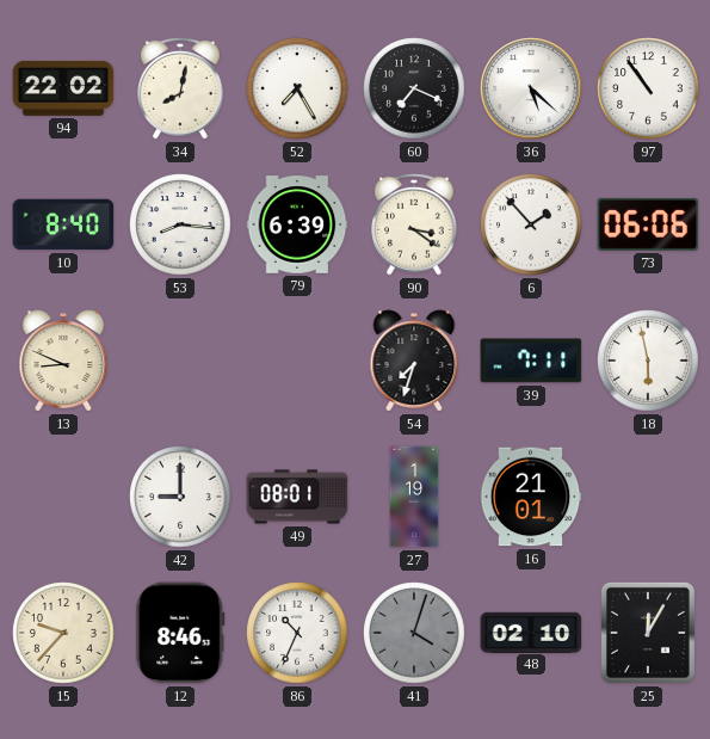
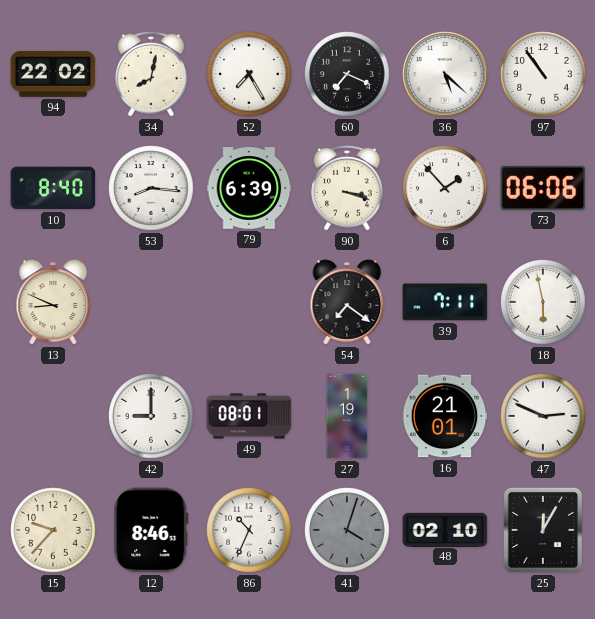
90: 3:21 -> 3:18
54: 7:33 -> 7:21
47: none -> 2:49
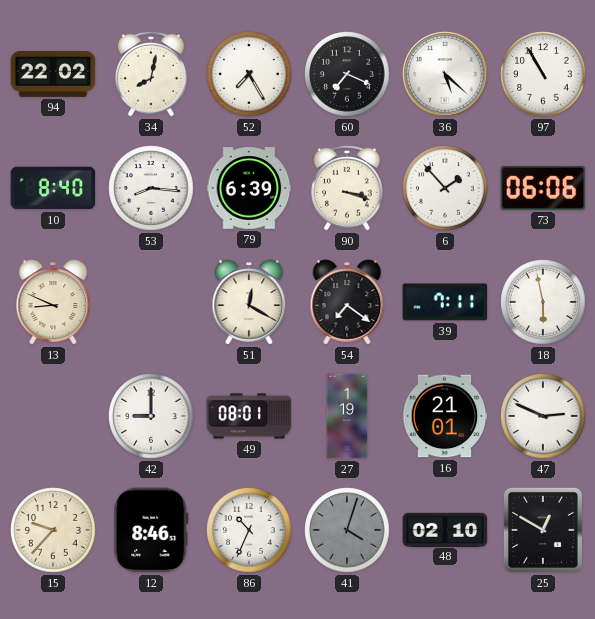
97: 10:54 -> 10:55
51: none -> 12:20
25: 12:05 -> 12:50
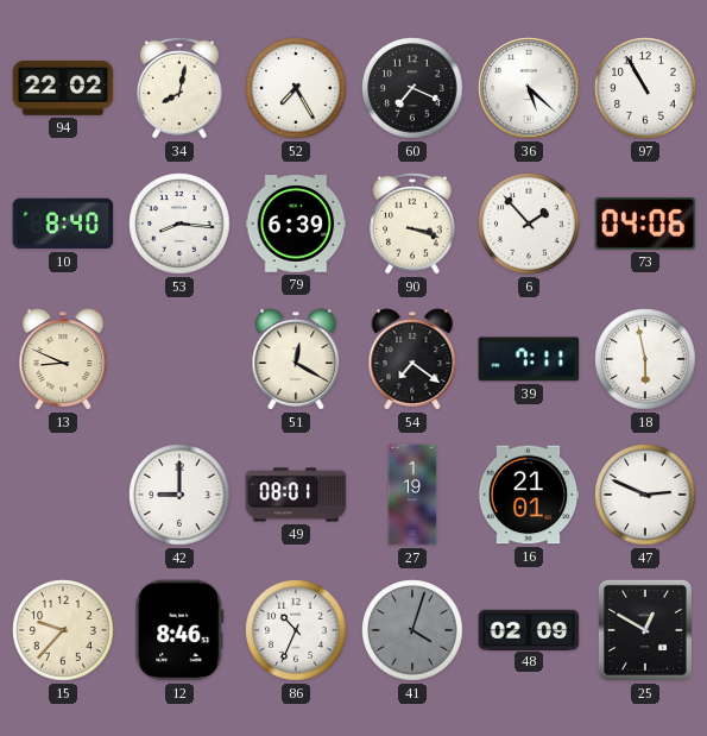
73: 06:06 -> 04:06
48: 02:10 -> 02:09
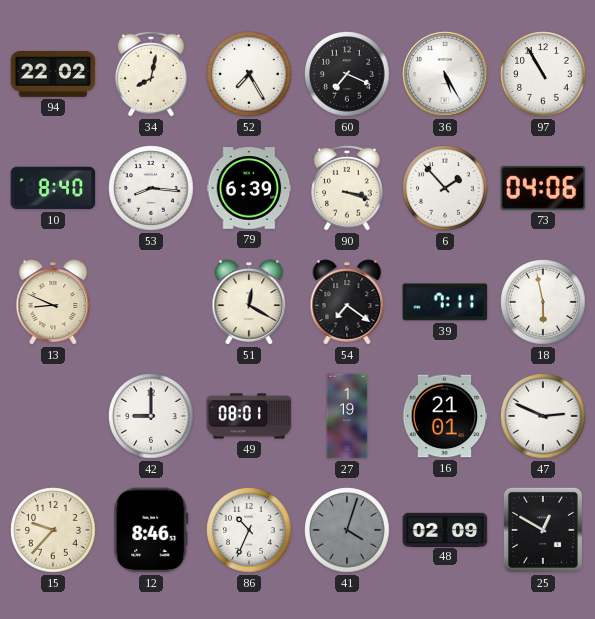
36: 5:22 -> 5:25
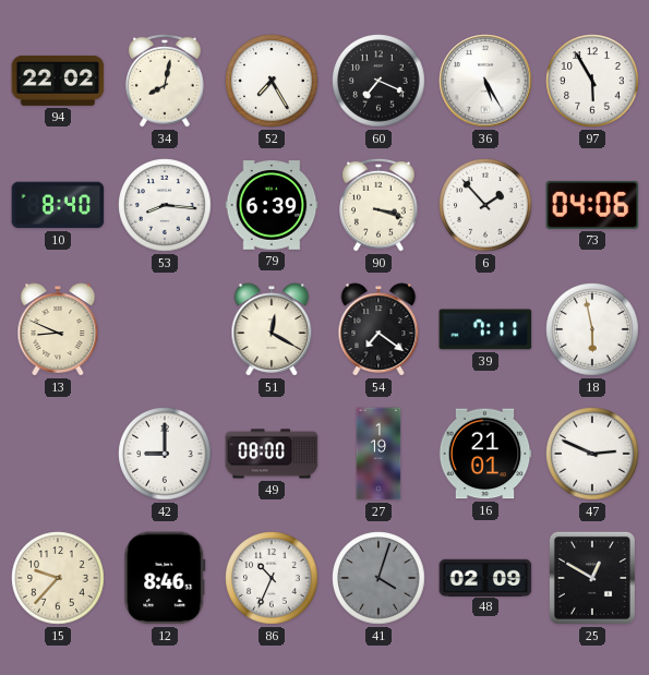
97: 10:55 -> 5:55
49: 08:01 -> 08:00
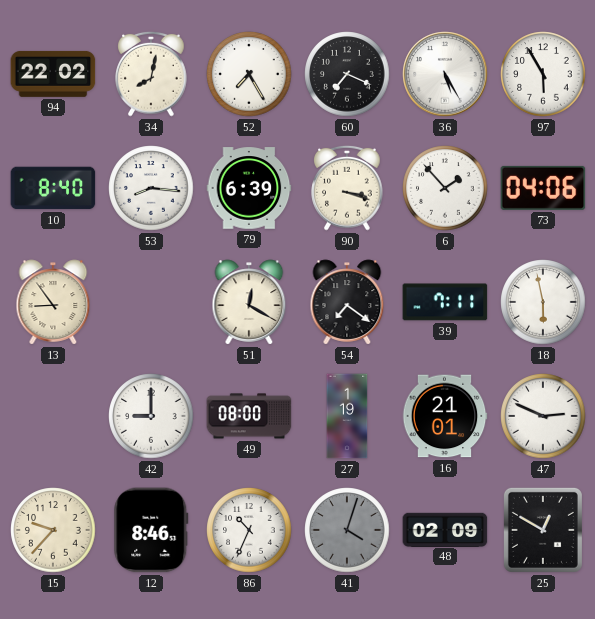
13: 8:49 -> 8:54
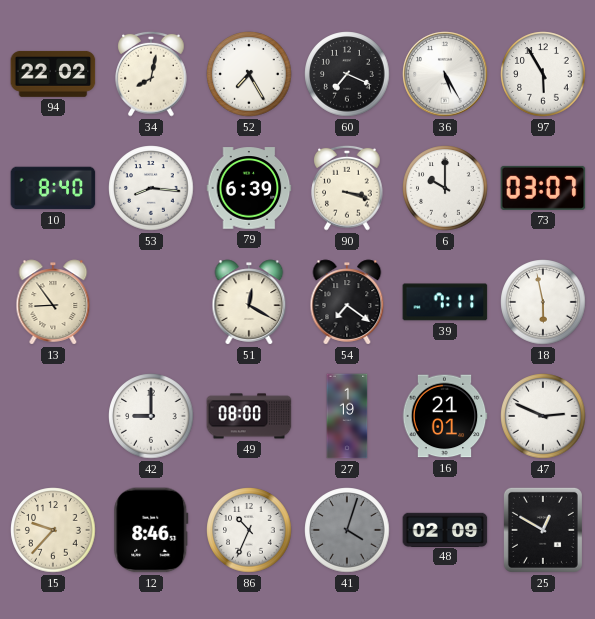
6: 1:53 -> 10:00
73: 04:06 -> 03:07
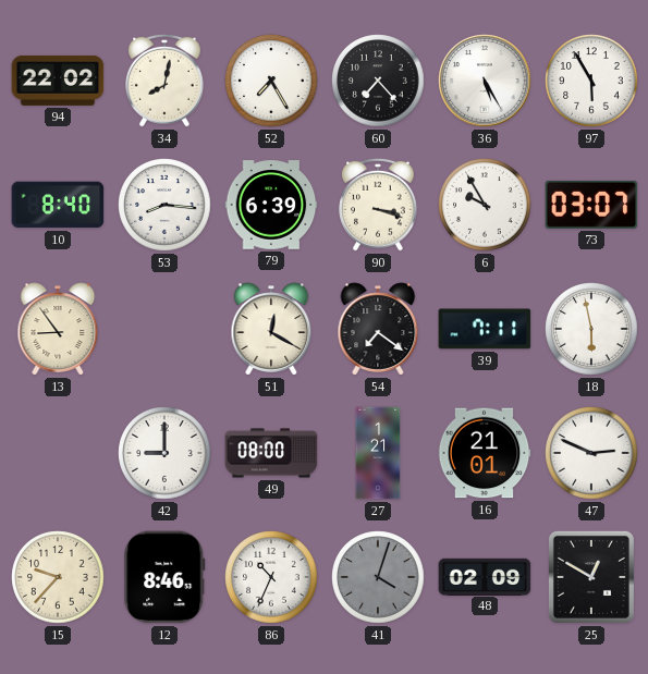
60: 7:19 -> 7:23
6: 10:00 -> 9:55
27: 1:19 -> 1:21
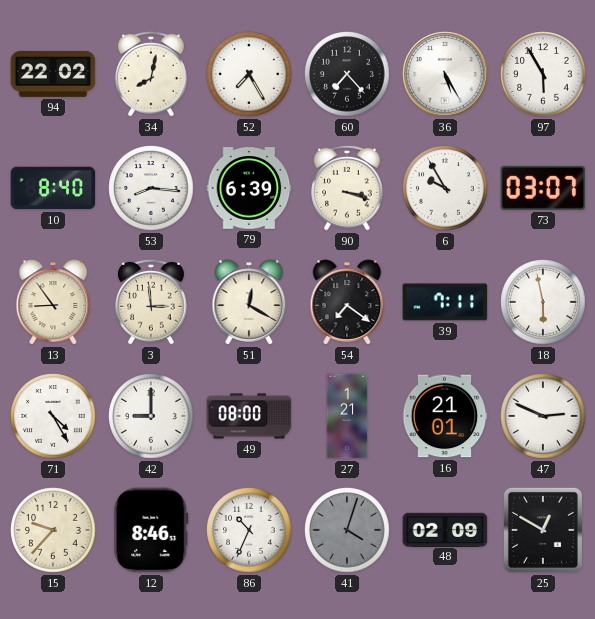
3: none -> 2:59
71: none -> 4:25
